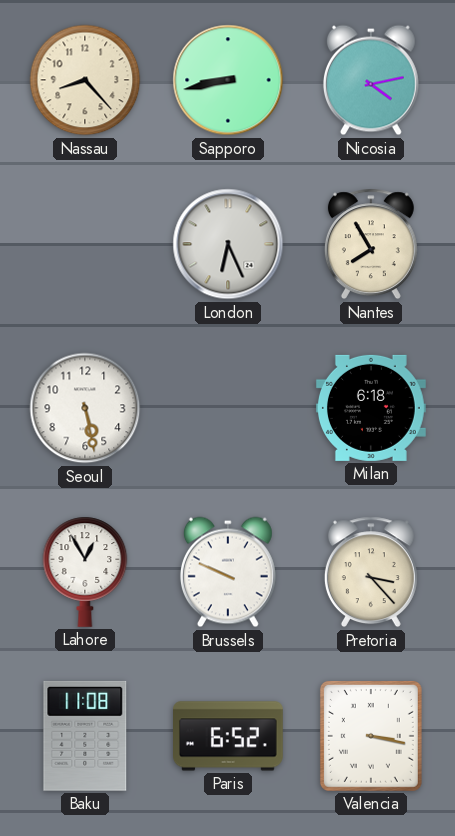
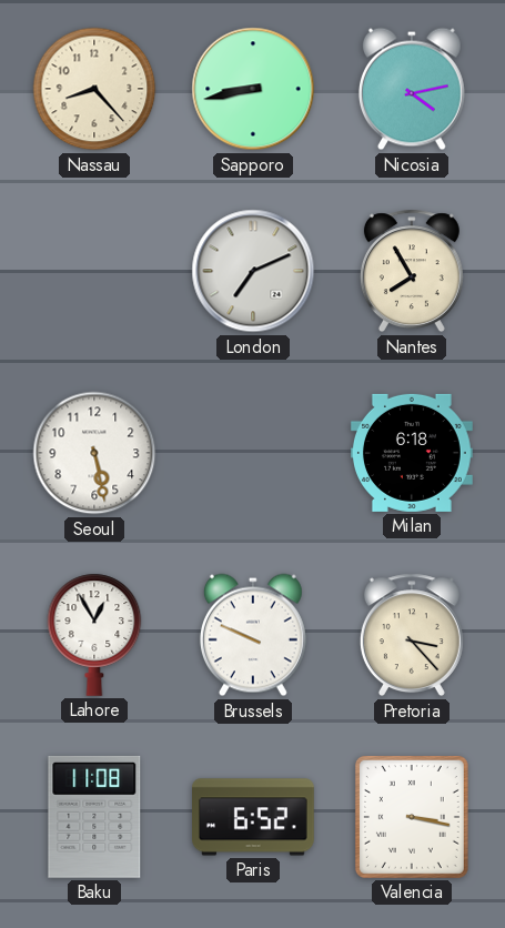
London: 6:26 -> 7:11
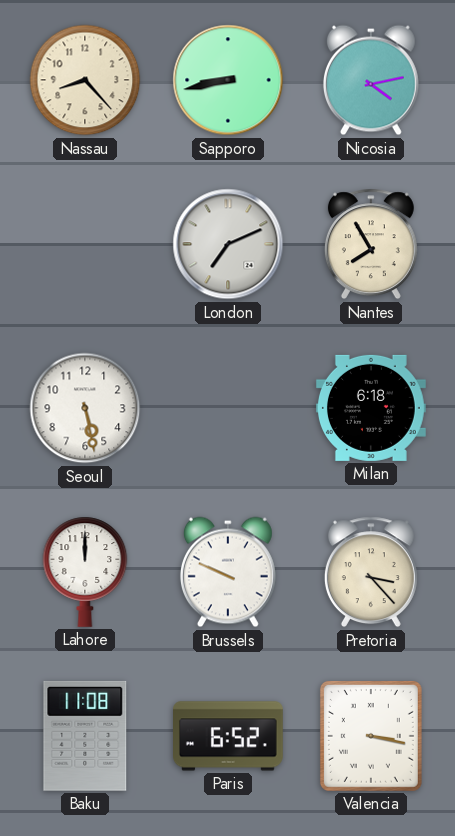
Lahore: 12:55 -> 12:00
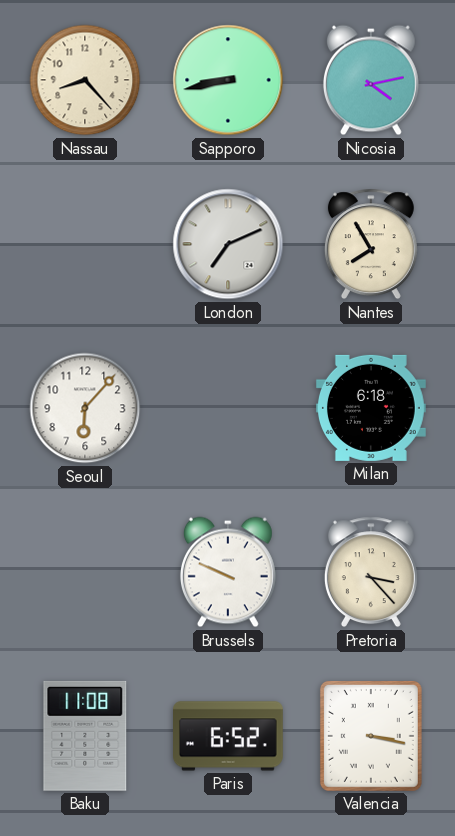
Seoul: 5:28 -> 6:07
Lahore: 12:00 -> none
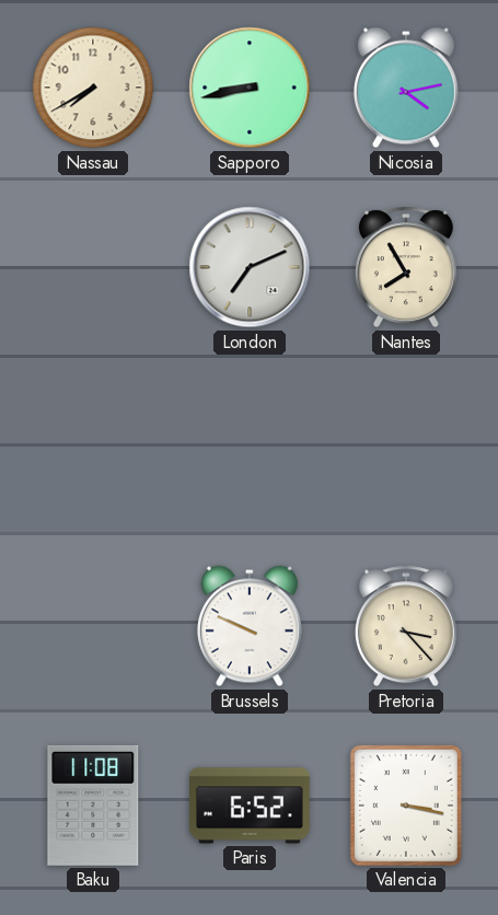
Nassau: 8:23 -> 7:40
Seoul: 6:07 -> none
Milan: 6:18 -> none
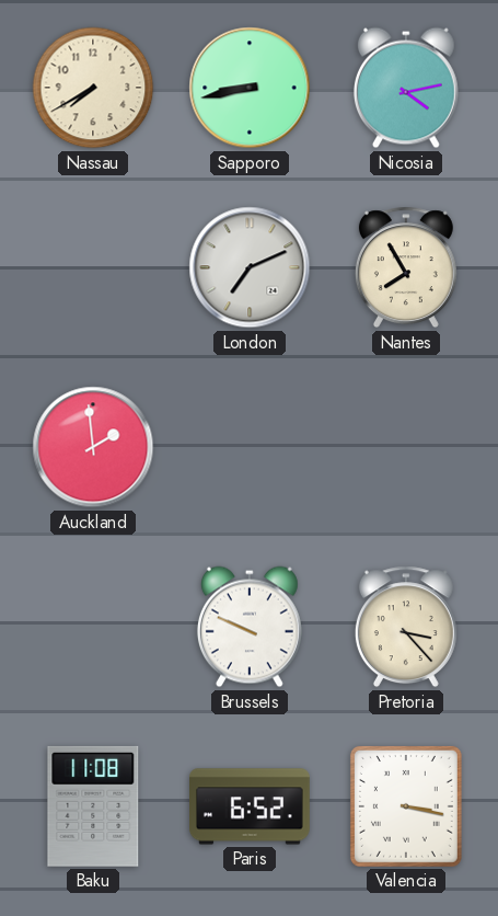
Auckland: none -> 1:59
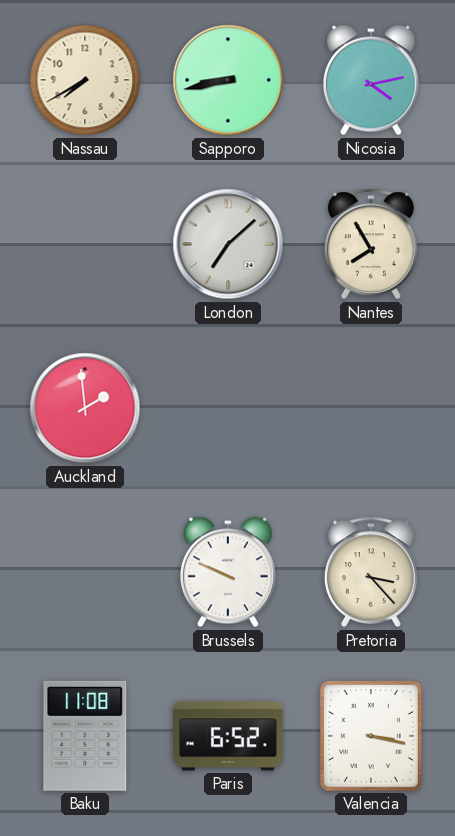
London: 7:11 -> 7:08
